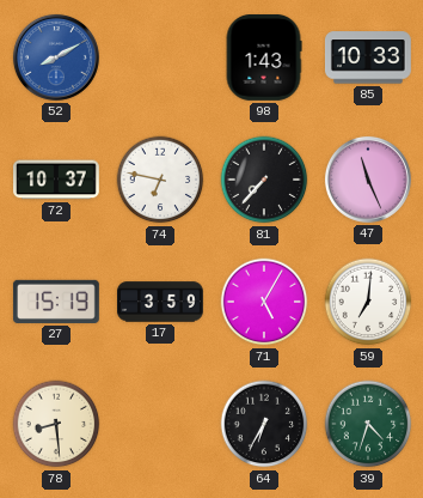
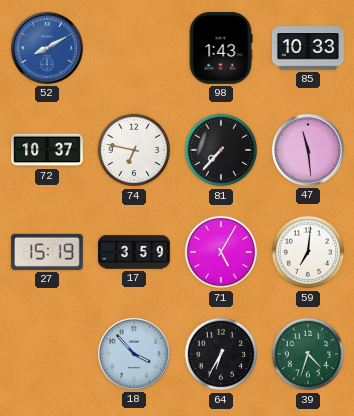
47: 11:26 -> 11:29
78: 8:29 -> none
18: none -> 3:53
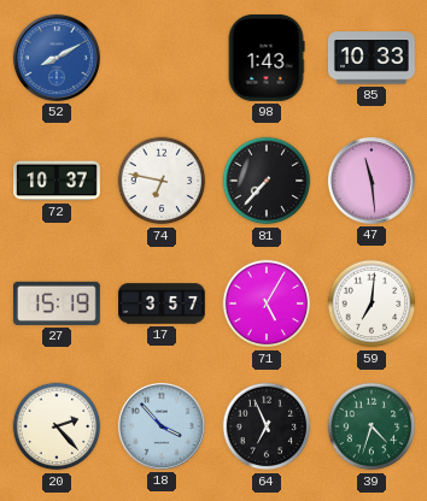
17: 3:59 -> 3:57
20: none -> 2:23
64: 6:35 -> 6:56
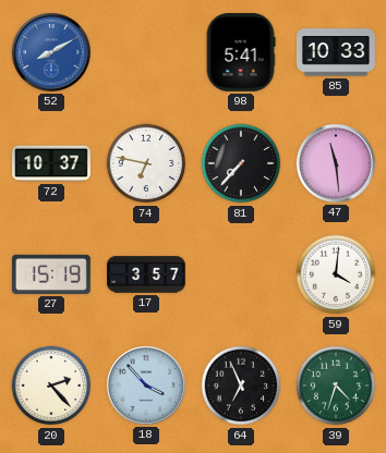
98: 1:43 -> 5:41
71: 5:05 -> none
59: 7:01 -> 4:01
